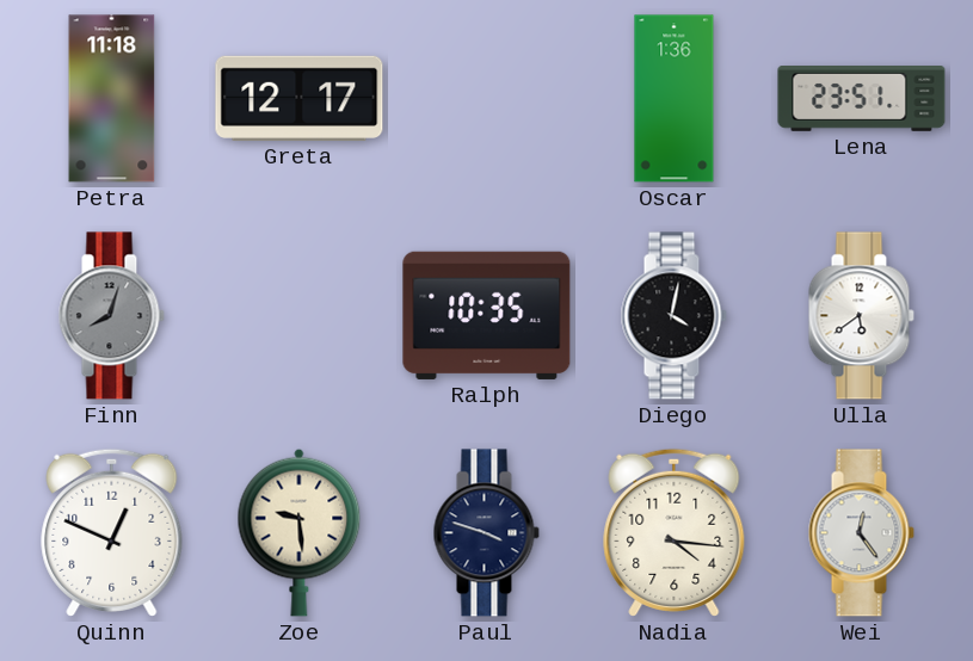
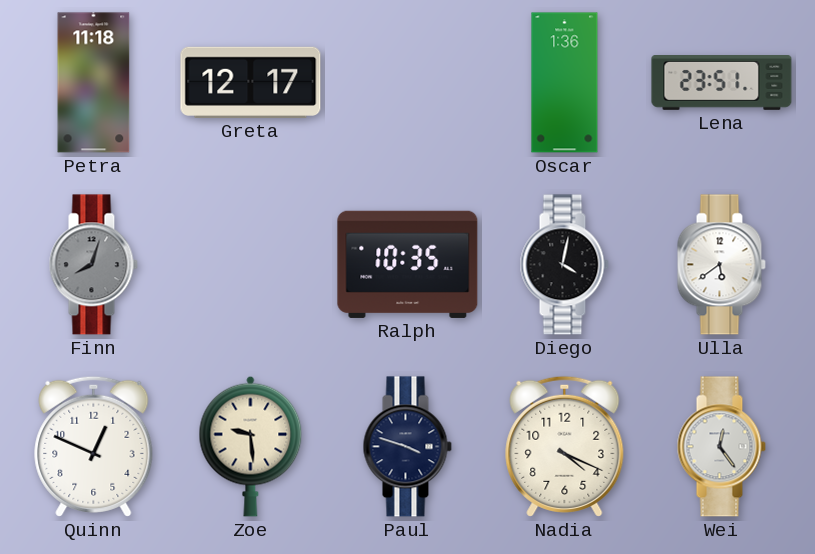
Nadia: 4:16 -> 4:19
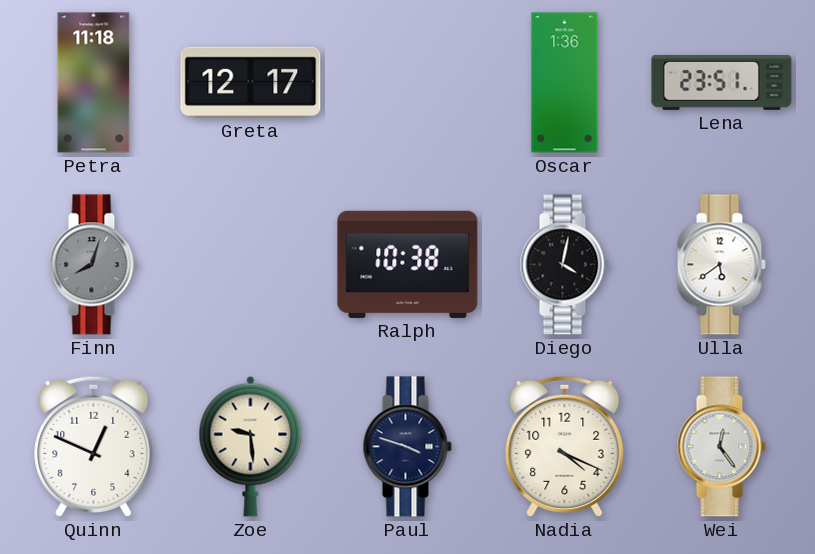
Ralph: 10:35 -> 10:38
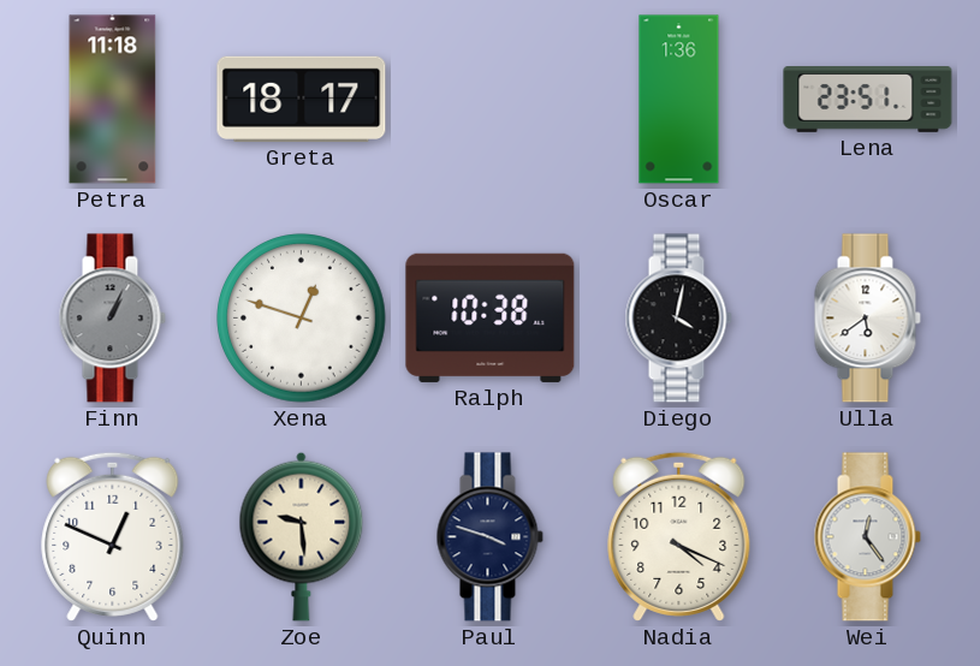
Greta: 12:17 -> 18:17
Finn: 8:03 -> 1:04
Xena: none -> 12:48
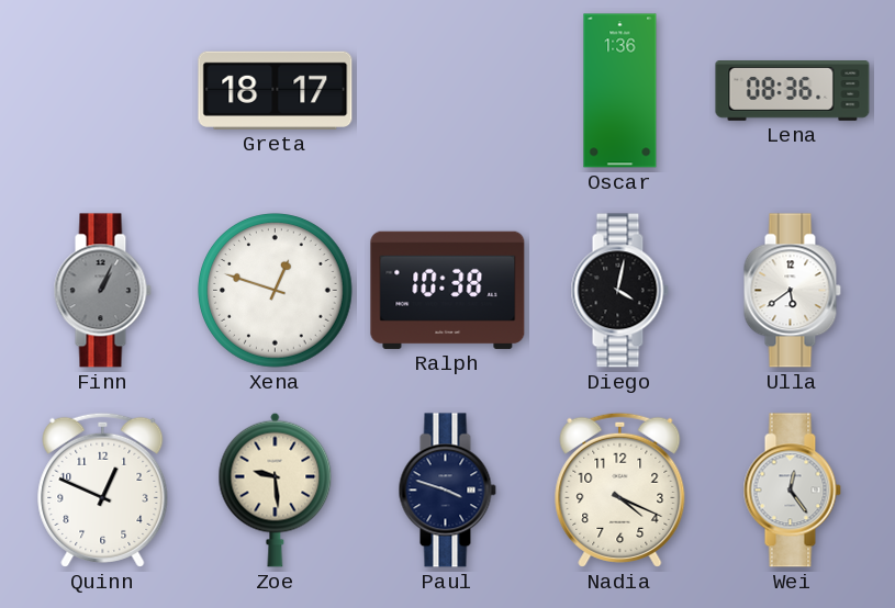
Petra: 11:18 -> none
Lena: 23:51 -> 08:36
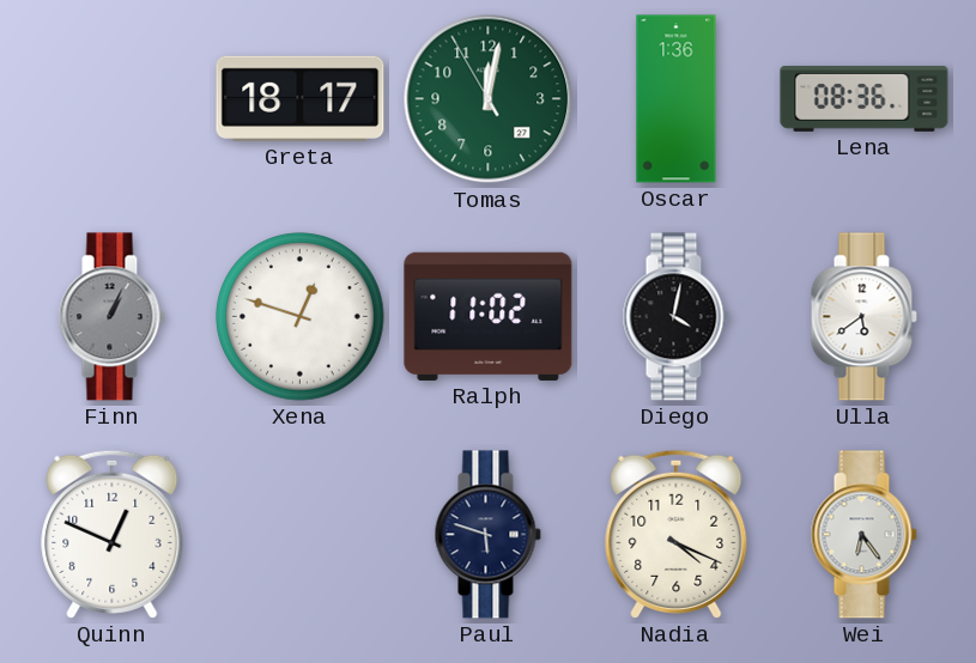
Tomas: none -> 12:01
Ralph: 10:38 -> 11:02
Zoe: 9:29 -> none
Paul: 3:48 -> 5:48
Wei: 12:24 -> 6:24
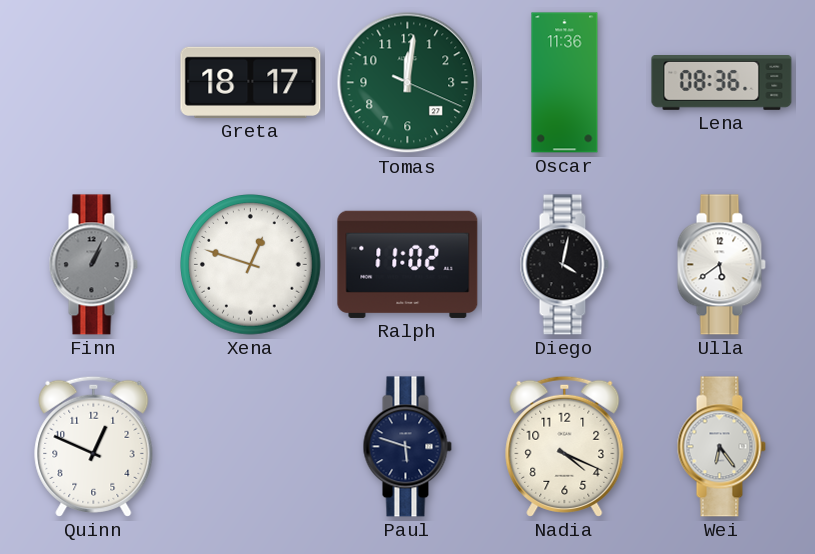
Tomas: 12:01:55 -> 12:01:19
Oscar: 1:36 -> 11:36
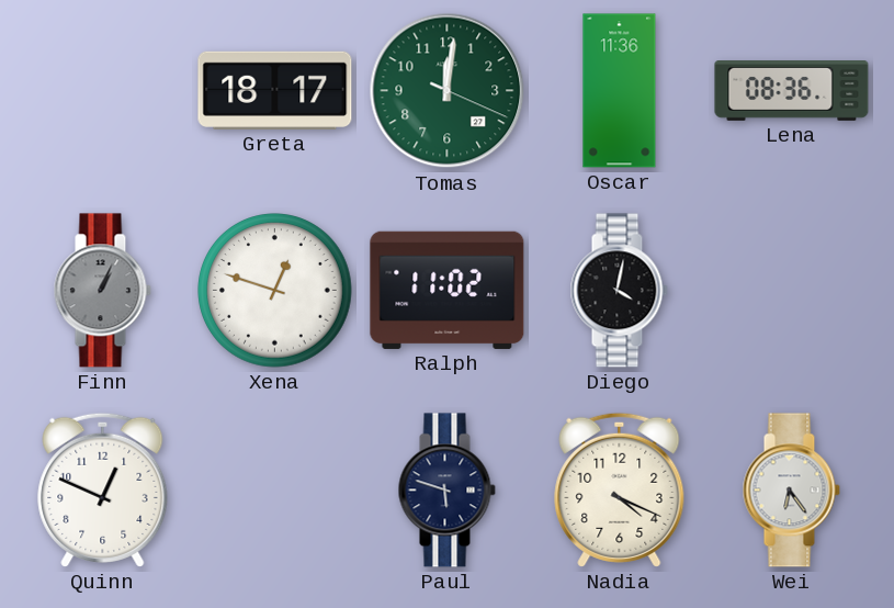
Ulla: 5:39 -> none
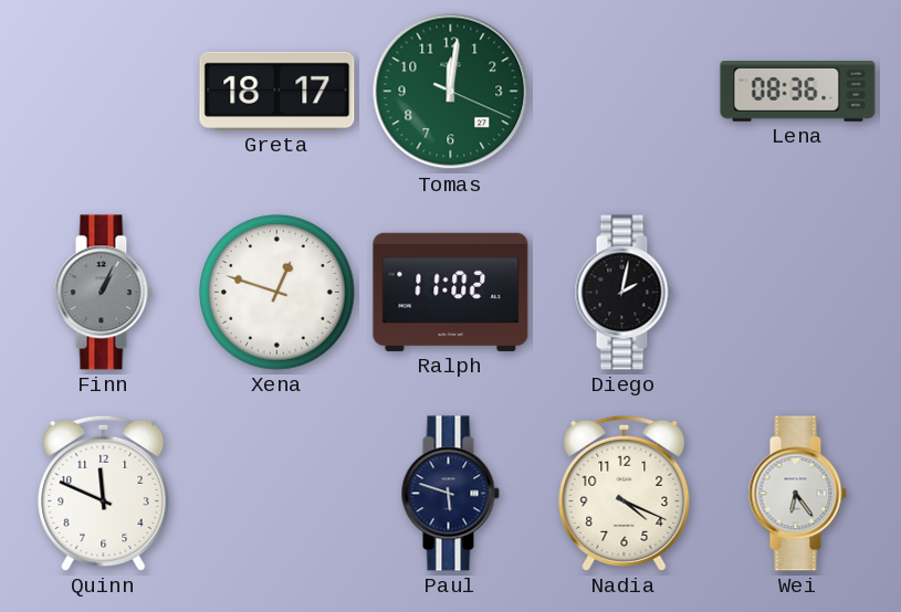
Oscar: 11:36 -> none
Diego: 4:02 -> 2:02
Quinn: 12:49 -> 11:49
